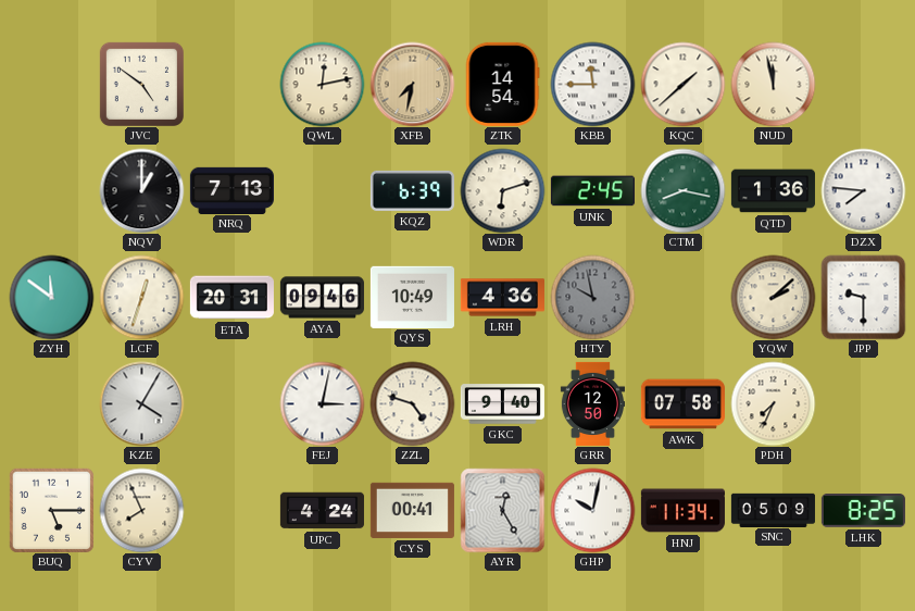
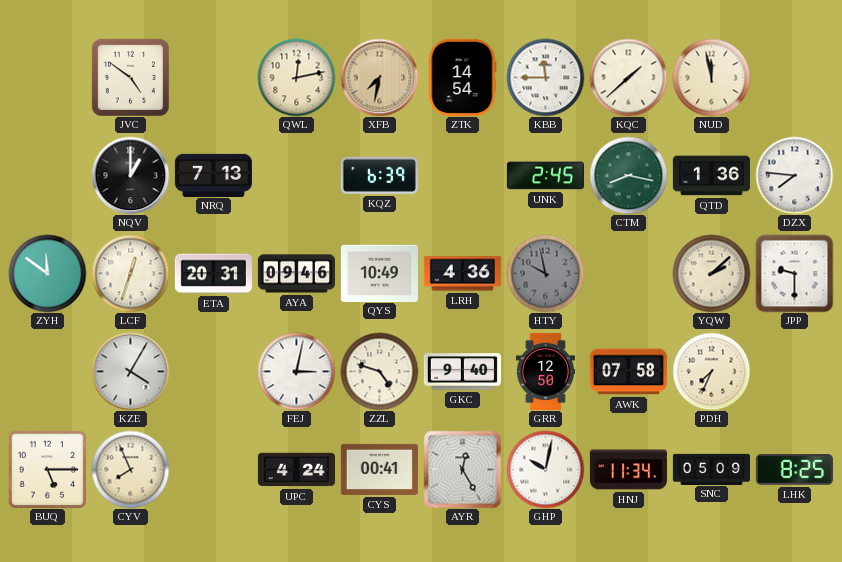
WDR: 6:12 -> none
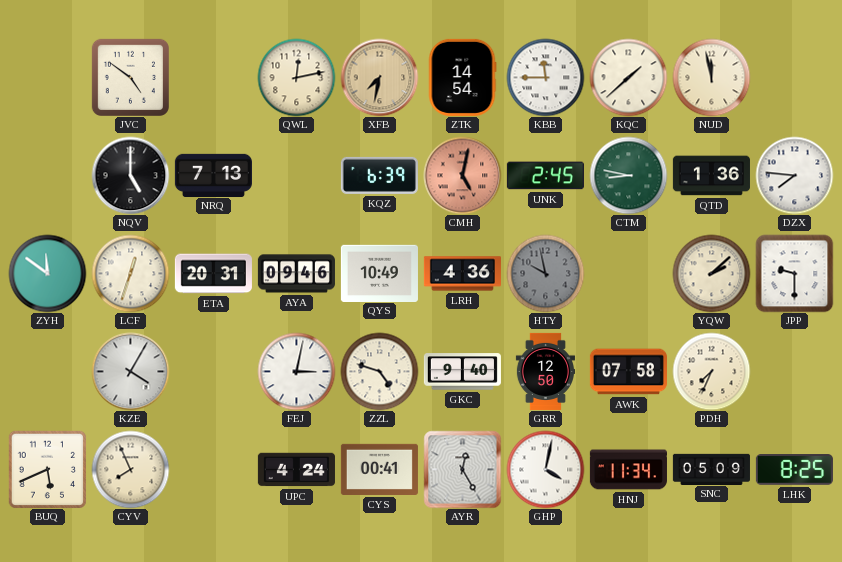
NQV: 1:00 -> 5:00
CMH: none -> 5:02
CTM: 8:17 -> 8:47
BUQ: 5:15 -> 5:41
GHP: 10:02 -> 4:02
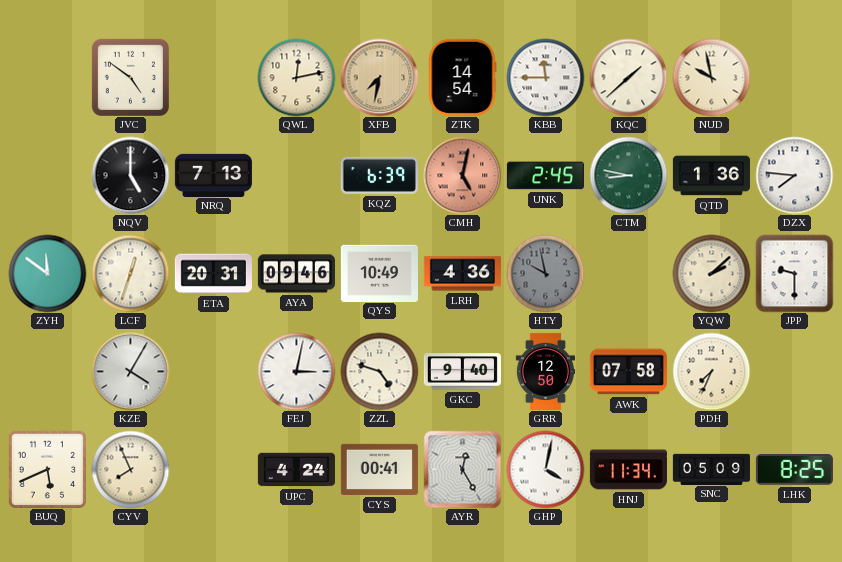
NUD: 11:58 -> 9:58
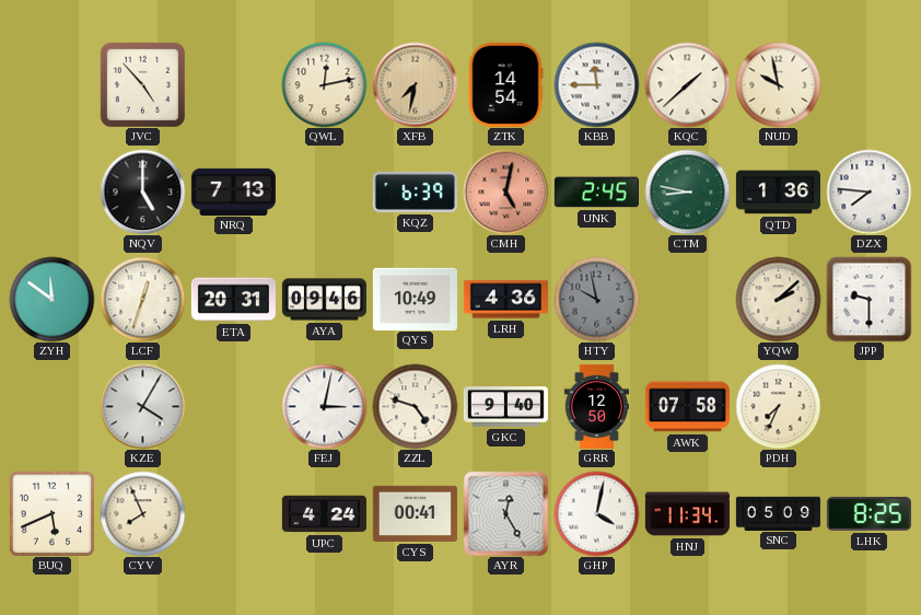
JVC: 4:51 -> 4:53
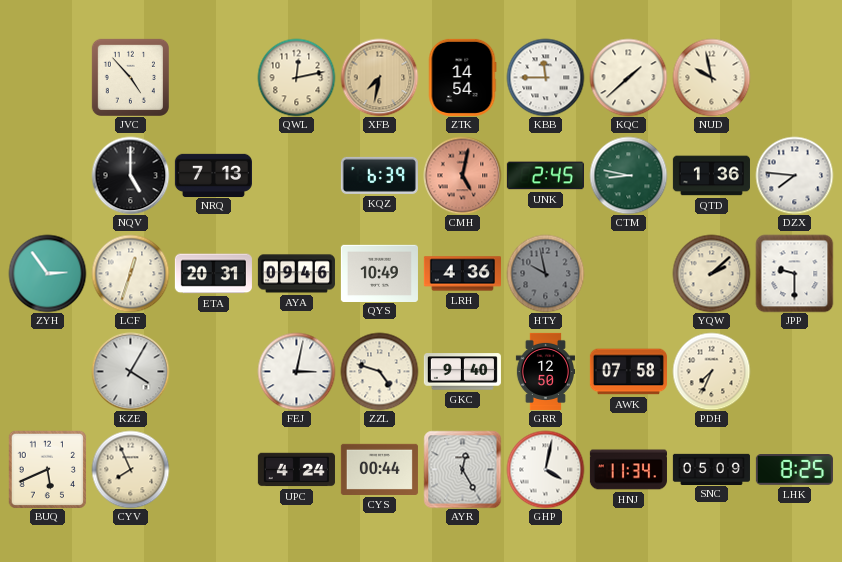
ZYH: 11:51 -> 2:54
CYS: 00:41 -> 00:44
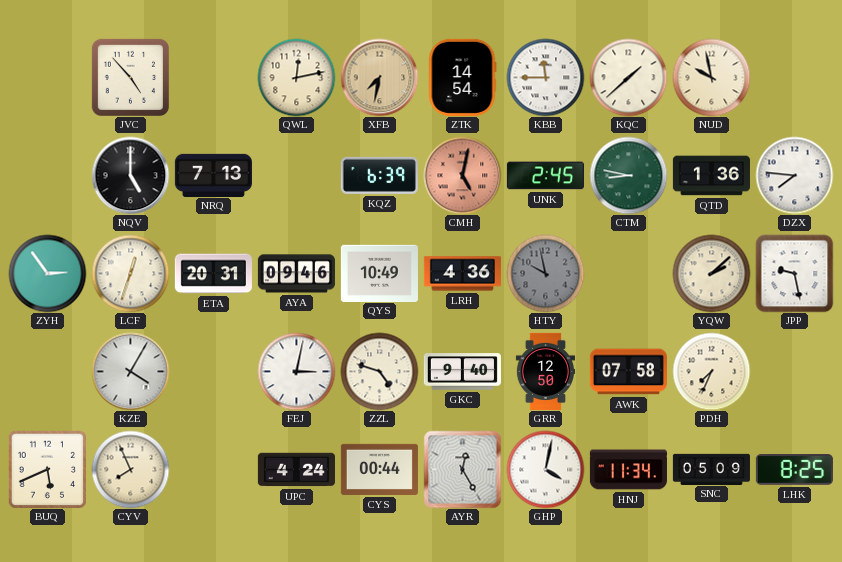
JPP: 9:30 -> 9:28
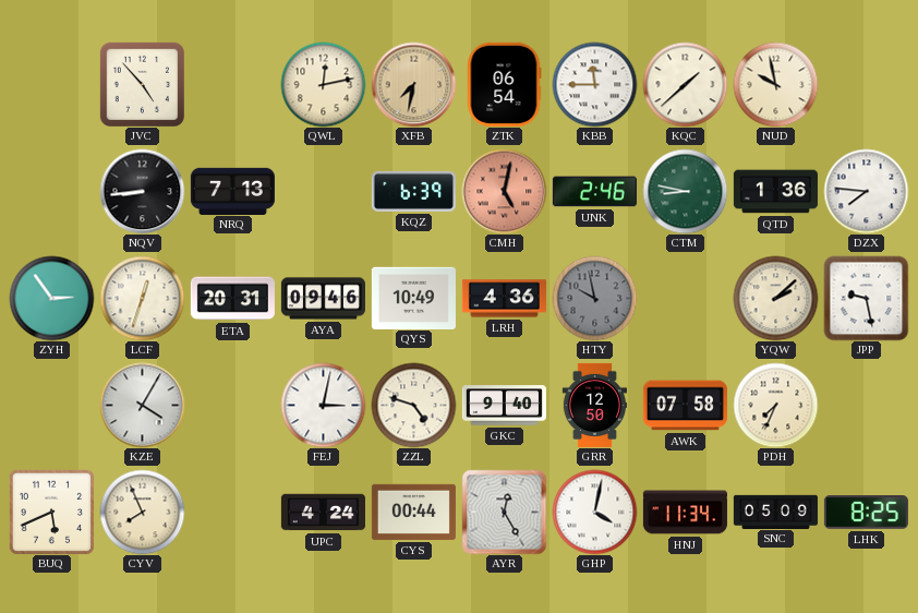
ZTK: 14:54 -> 06:54
NQV: 5:00 -> 8:44
UNK: 2:45 -> 2:46
